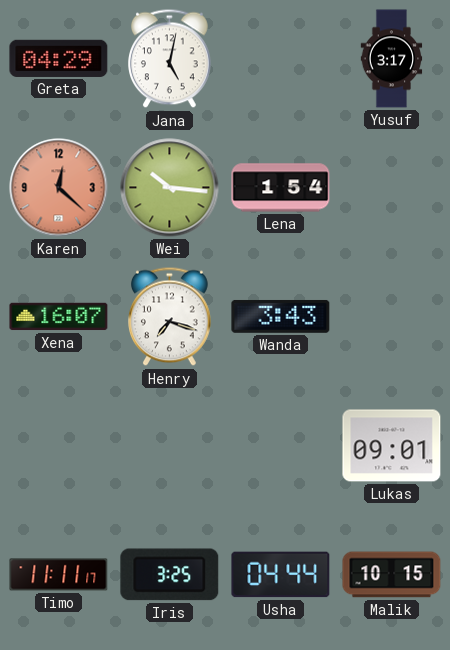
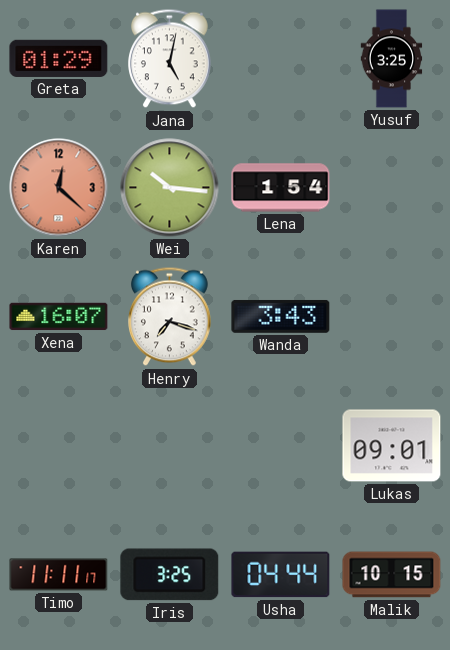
Greta: 04:29 -> 01:29
Yusuf: 3:17 -> 3:25
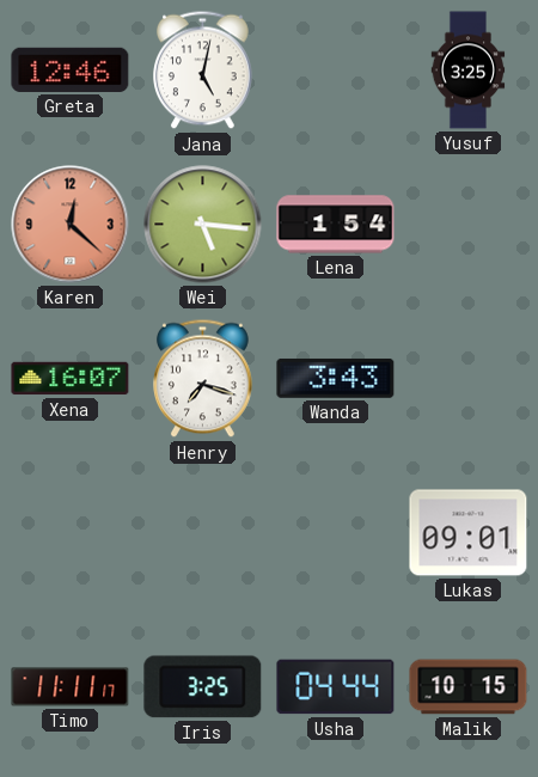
Greta: 01:29 -> 12:46
Wei: 10:16 -> 5:16
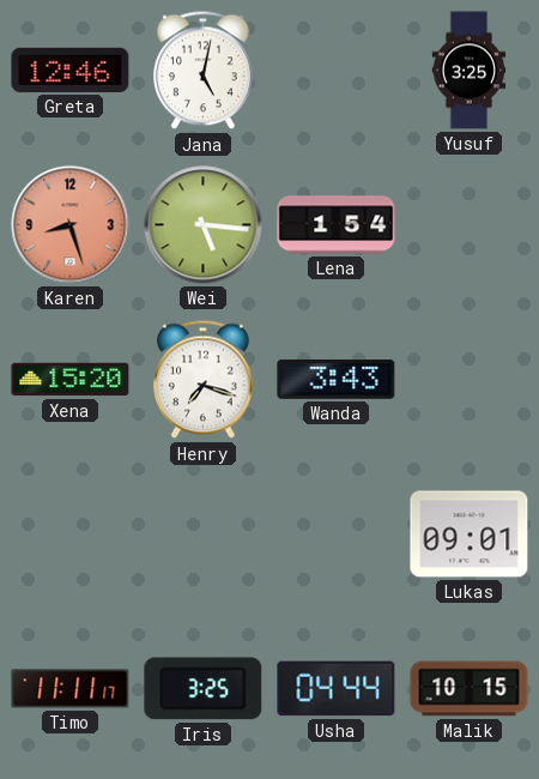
Karen: 12:22 -> 8:27
Xena: 16:07 -> 15:20
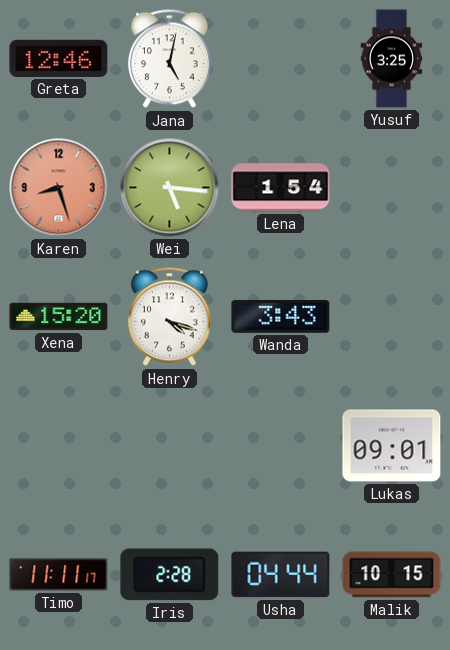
Henry: 7:18 -> 4:18
Iris: 3:25 -> 2:28
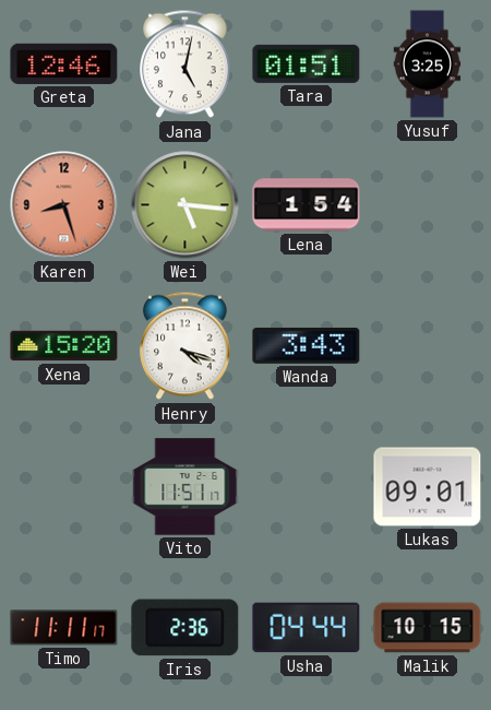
Tara: none -> 01:51
Vito: none -> 11:51
Iris: 2:28 -> 2:36
